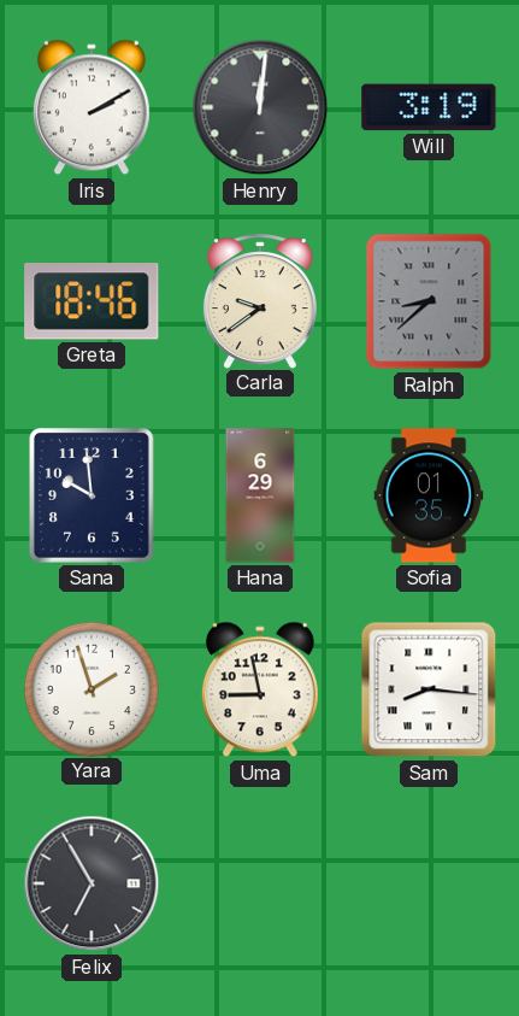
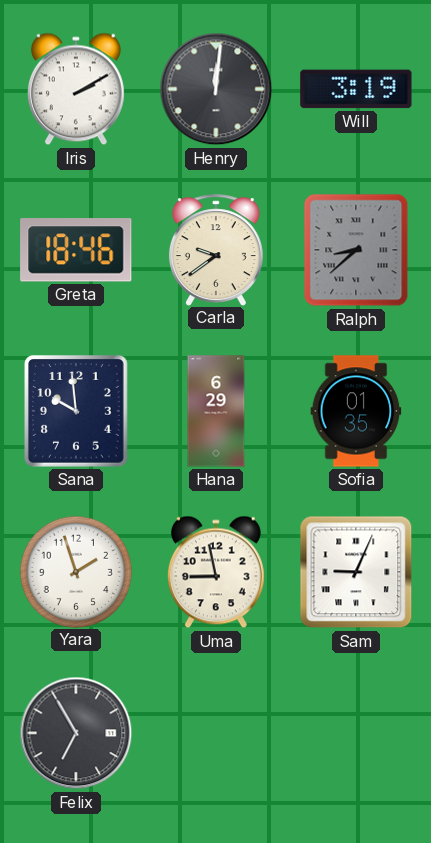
Sam: 8:16 -> 9:04
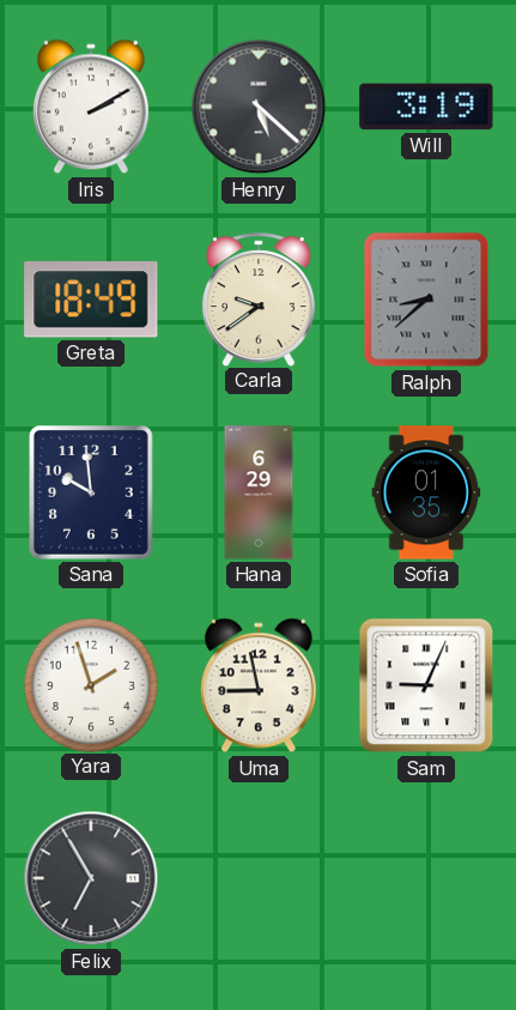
Henry: 12:01 -> 5:22
Greta: 18:46 -> 18:49
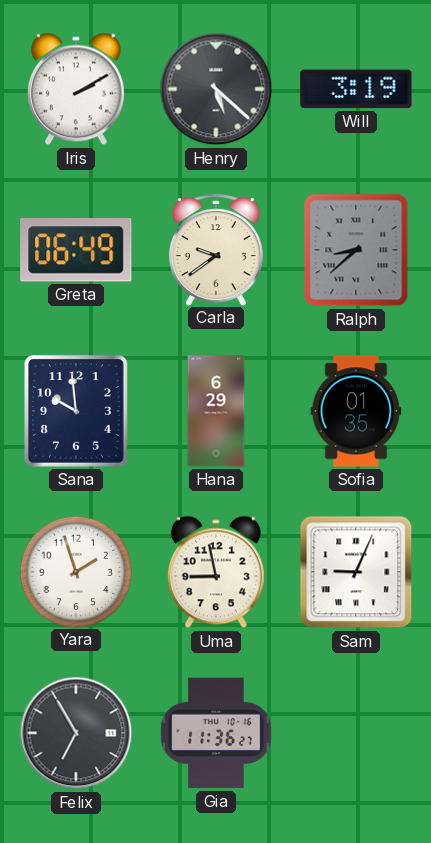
Greta: 18:49 -> 06:49
Gia: none -> 11:36
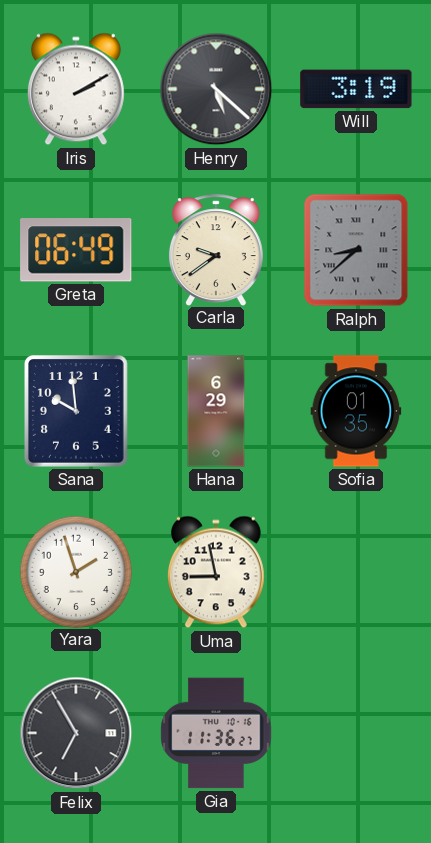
Sam: 9:04 -> none
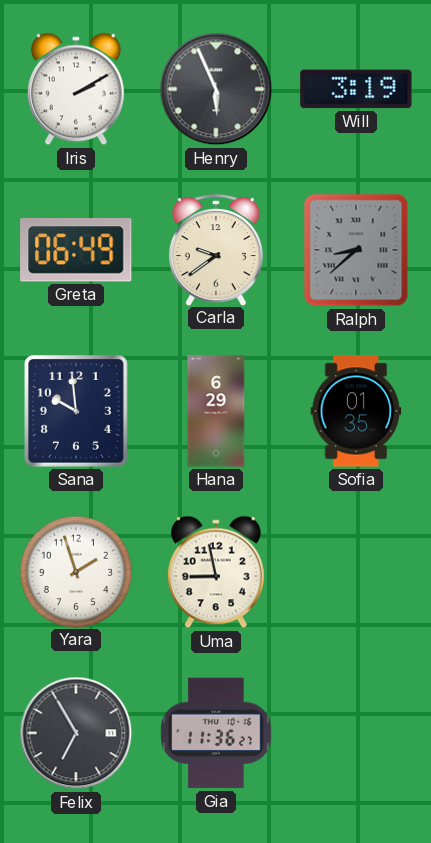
Henry: 5:22 -> 5:56
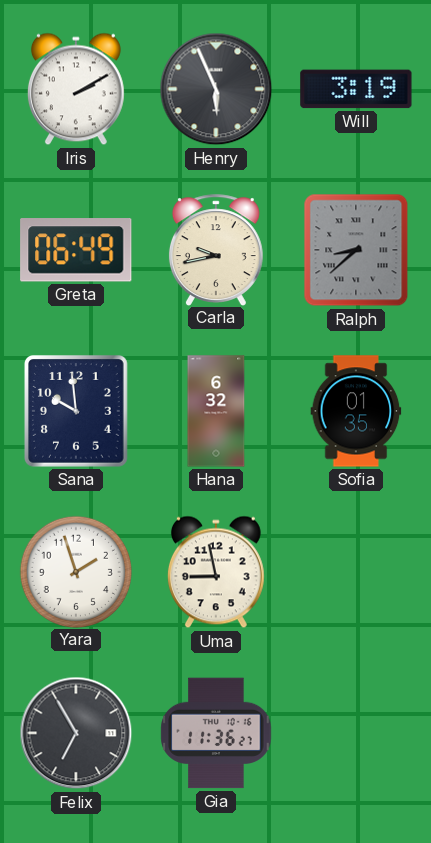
Carla: 9:39 -> 9:43
Hana: 6:29 -> 6:32
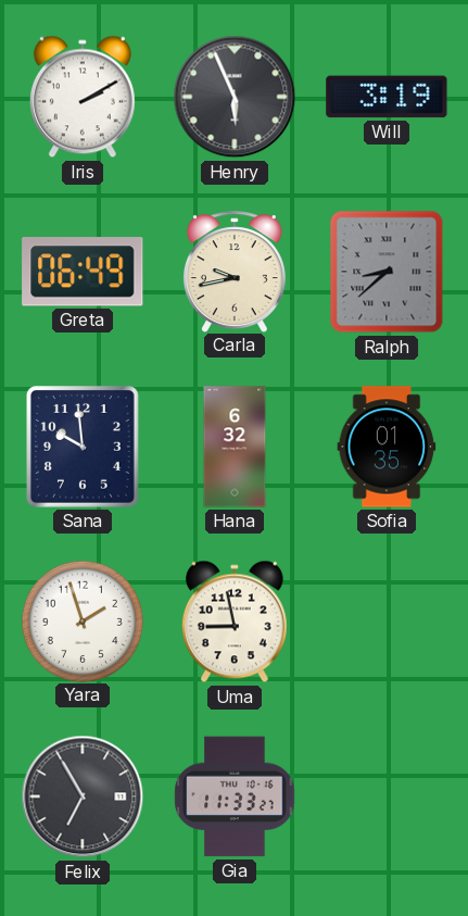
Gia: 11:36 -> 11:33
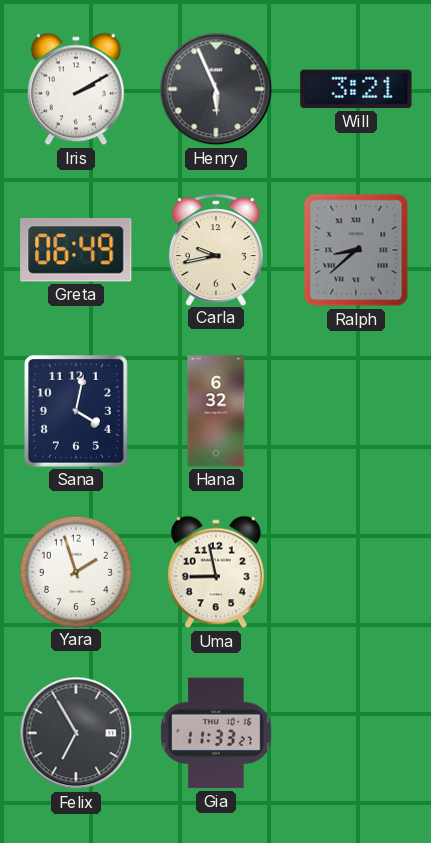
Will: 3:19 -> 3:21
Sana: 9:59 -> 4:02
Sofia: 01:35 -> none
